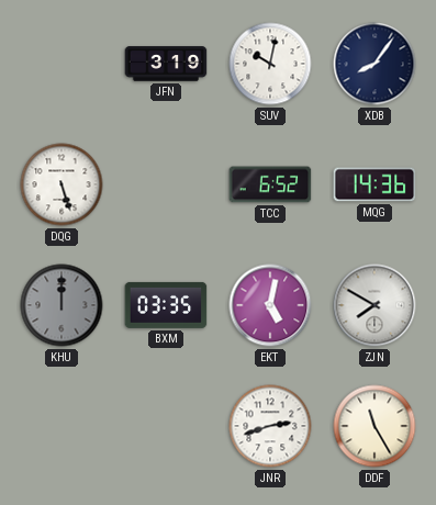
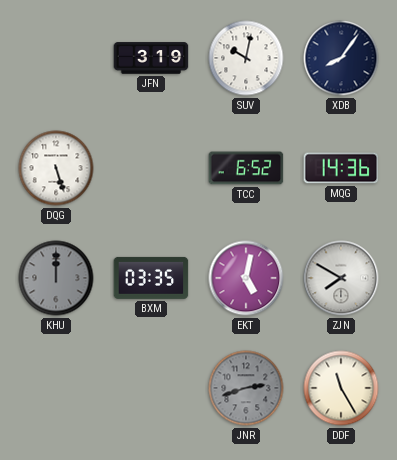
JNR dial: white -> grey
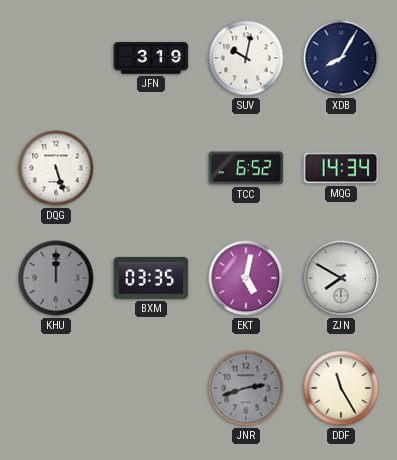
XDB: 8:06 -> 8:05
MQG: 14:36 -> 14:34
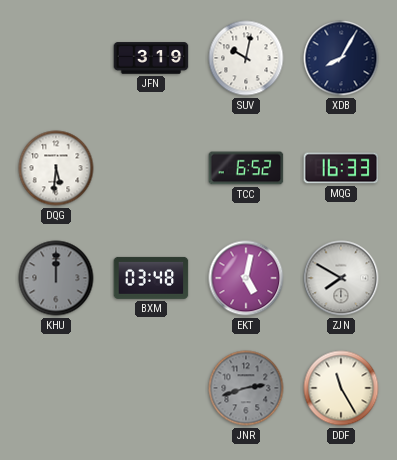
DQG: 5:27 -> 5:31
MQG: 14:34 -> 16:33
BXM: 03:35 -> 03:48
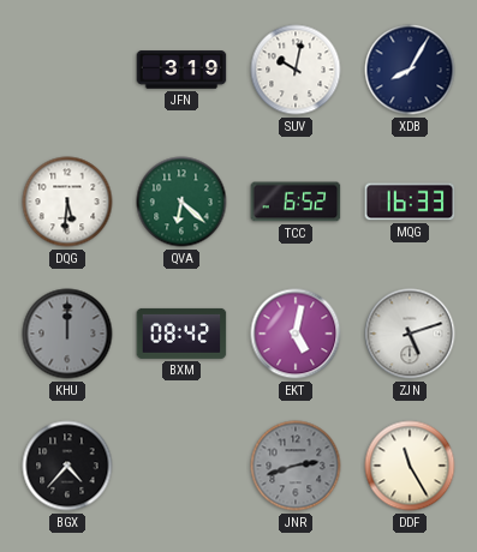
QVA: none -> 6:22
BXM: 03:48 -> 08:42
ZJN: 7:50 -> 5:12
BGX: none -> 4:37
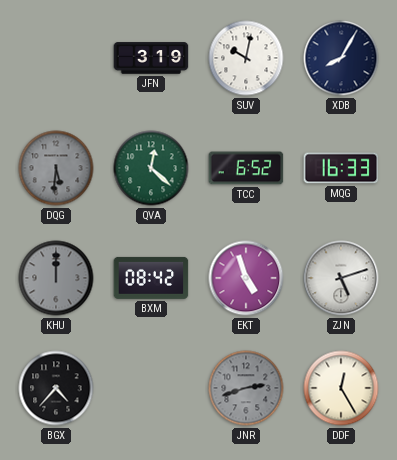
DQG dial: white -> grey
QVA: 6:22 -> 12:22
EKT: 5:02 -> 4:57
DDF: 11:25 -> 12:25
